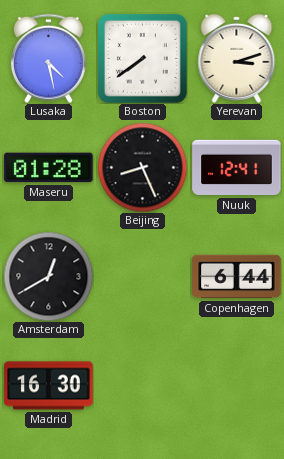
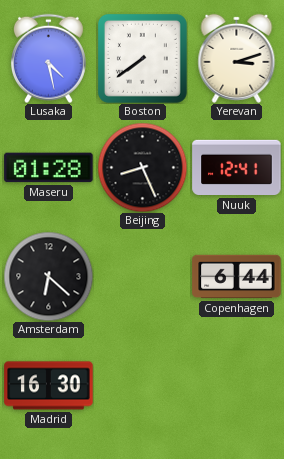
Amsterdam: 12:40 -> 6:22
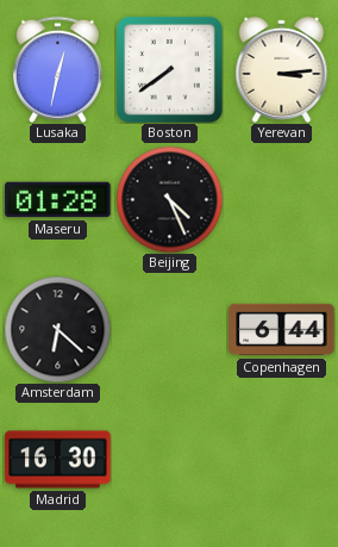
Lusaka: 4:28 -> 12:32
Yerevan: 3:12 -> 3:14
Beijing: 8:26 -> 4:26
Nuuk: 12:41 -> none
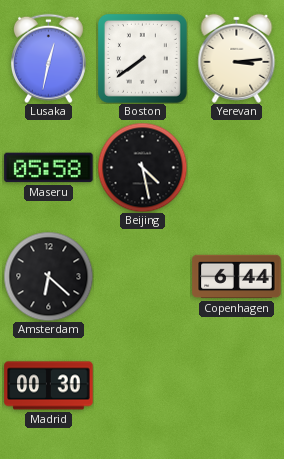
Maseru: 01:28 -> 05:58
Beijing: 4:26 -> 4:28
Madrid: 16:30 -> 00:30
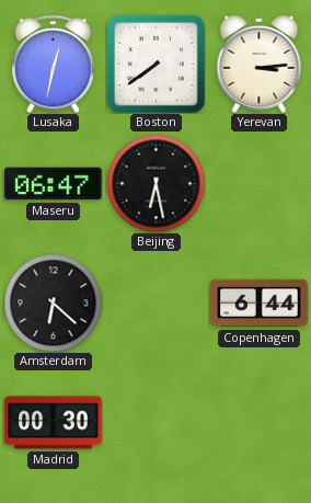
Maseru: 05:58 -> 06:47
Beijing: 4:28 -> 6:28
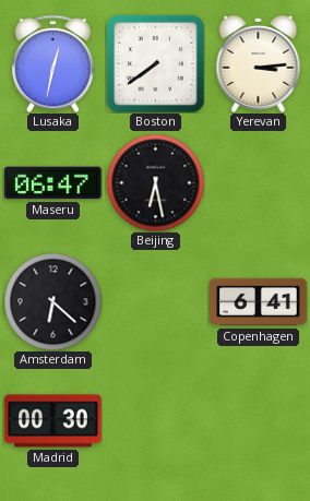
Copenhagen: 6:44 -> 6:41
